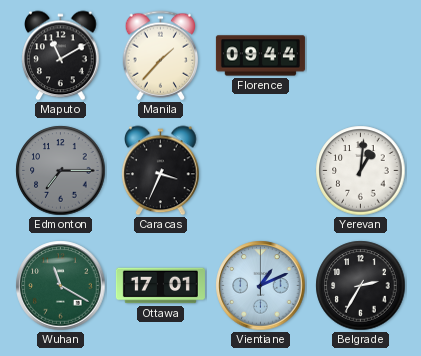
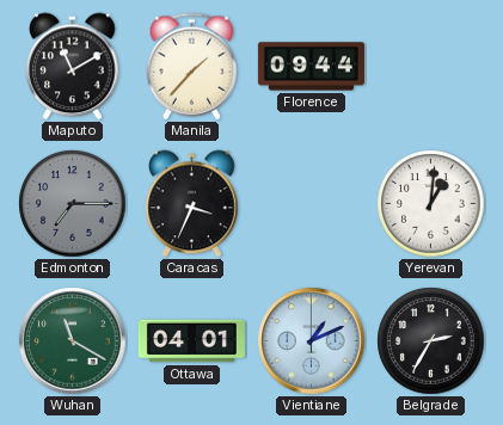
Ottawa: 17:01 -> 04:01
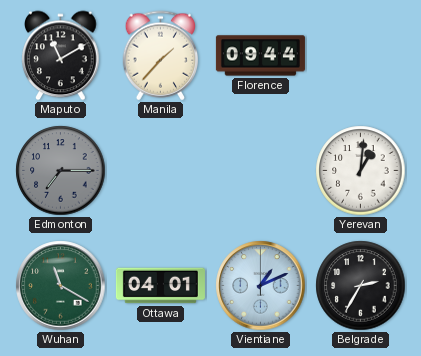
Caracas: 3:34 -> none
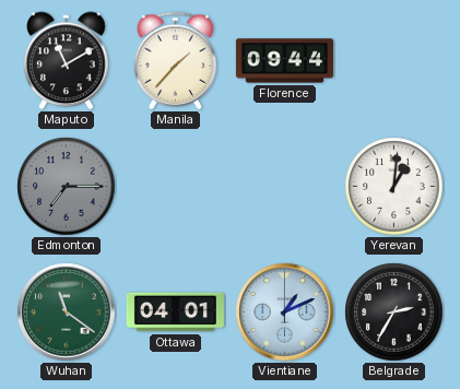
Wuhan: 11:20 -> 11:21
